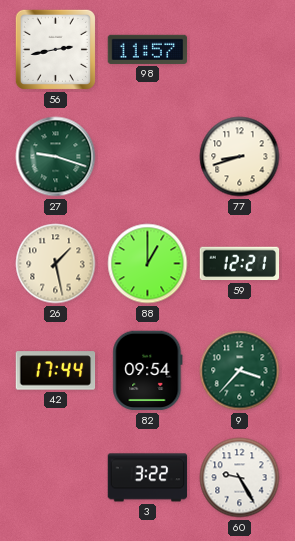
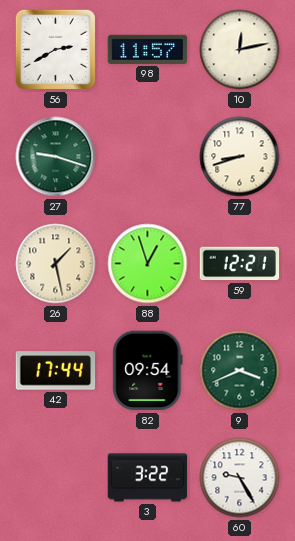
56: 2:43 -> 2:40
10: none -> 12:13
88: 1:00 -> 12:57
9: 3:37 -> 3:41
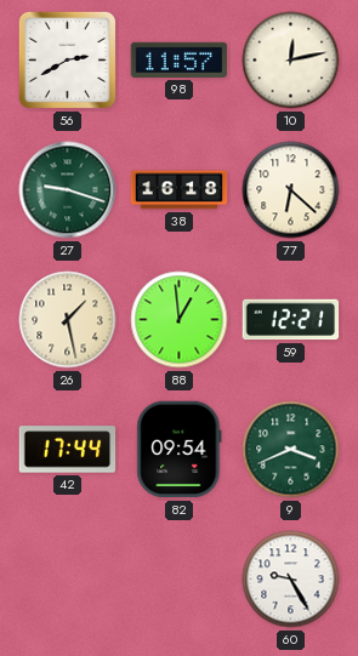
38: none -> 16:18
77: 8:42 -> 6:22
88: 12:57 -> 12:59
3: 3:22 -> none
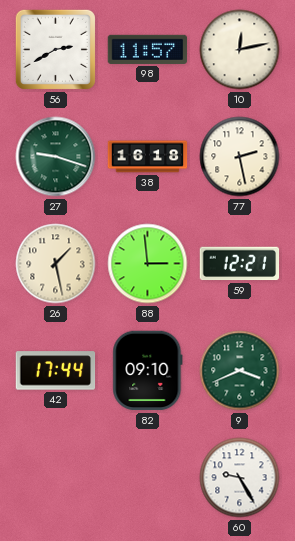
77: 6:22 -> 2:28
88: 12:59 -> 2:59
82: 09:54 -> 09:10
